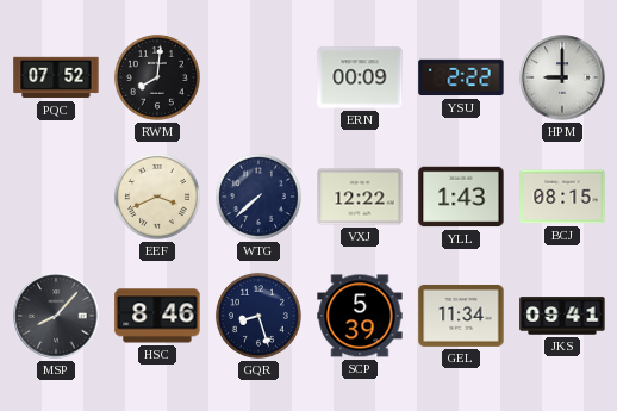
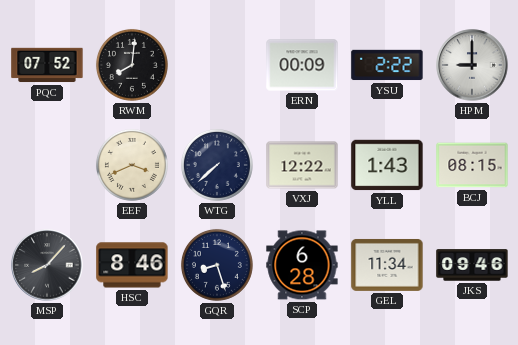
SCP: 5:39 -> 6:28
JKS: 09:41 -> 09:46
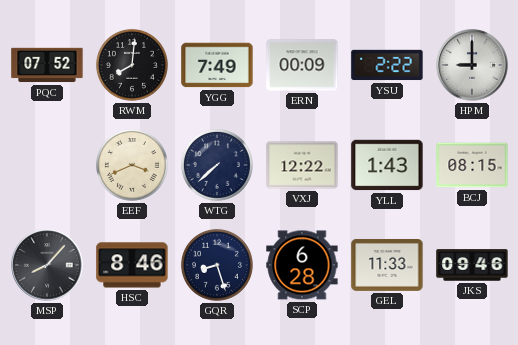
YGG: none -> 7:49
GEL: 11:34 -> 11:33
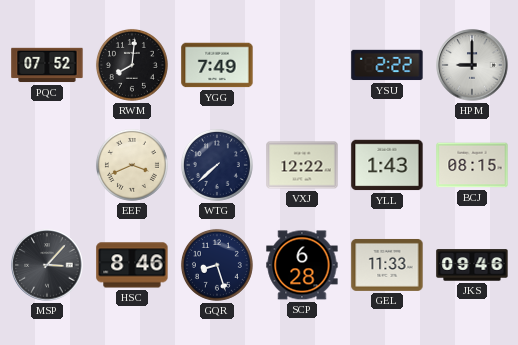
ERN: 00:09 -> none
MSP: 8:07 -> 3:07
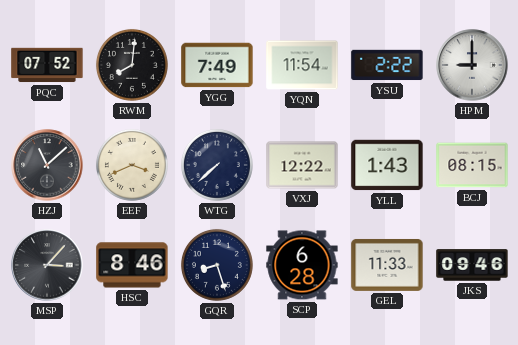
YQN: none -> 11:54
HZJ: none -> 11:08
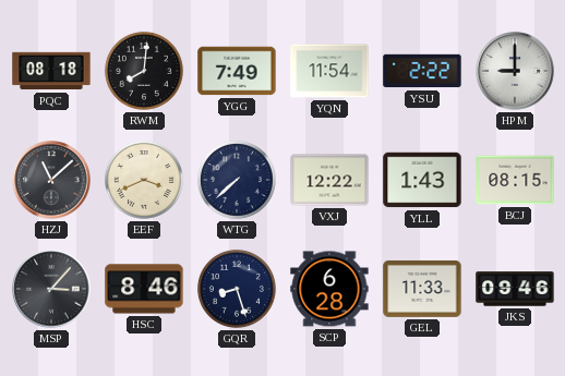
PQC: 07:52 -> 08:18
